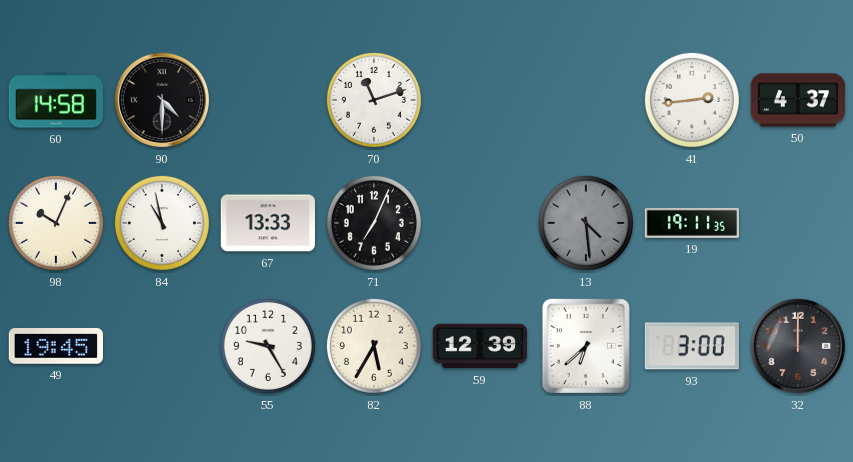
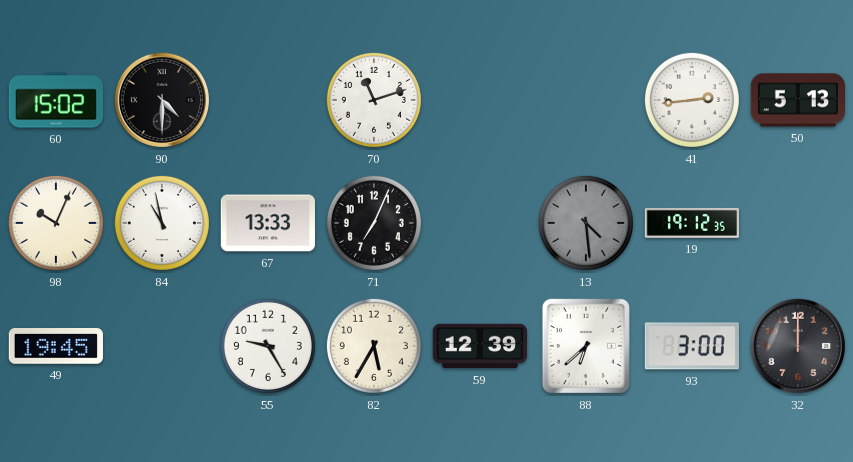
60: 14:58 -> 15:02
50: 4:37 -> 5:13
19: 19:11 -> 19:12
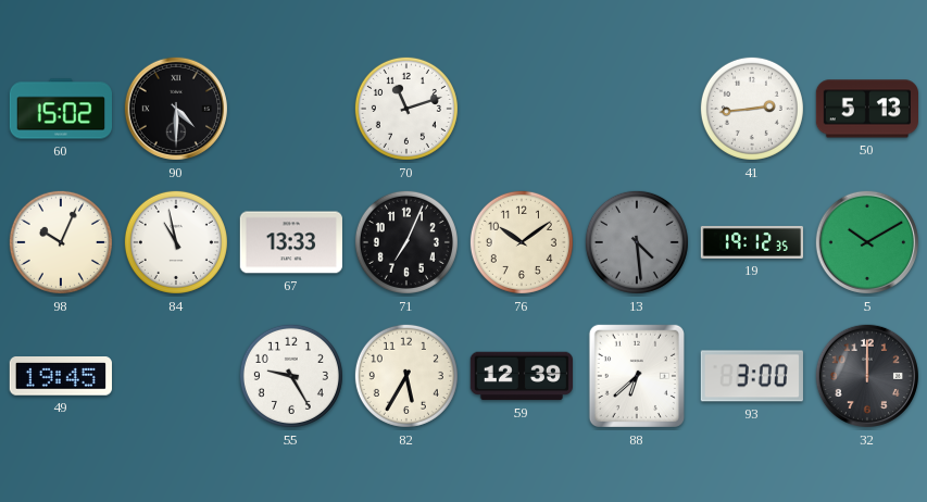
76: none -> 10:09
5: none -> 10:10
